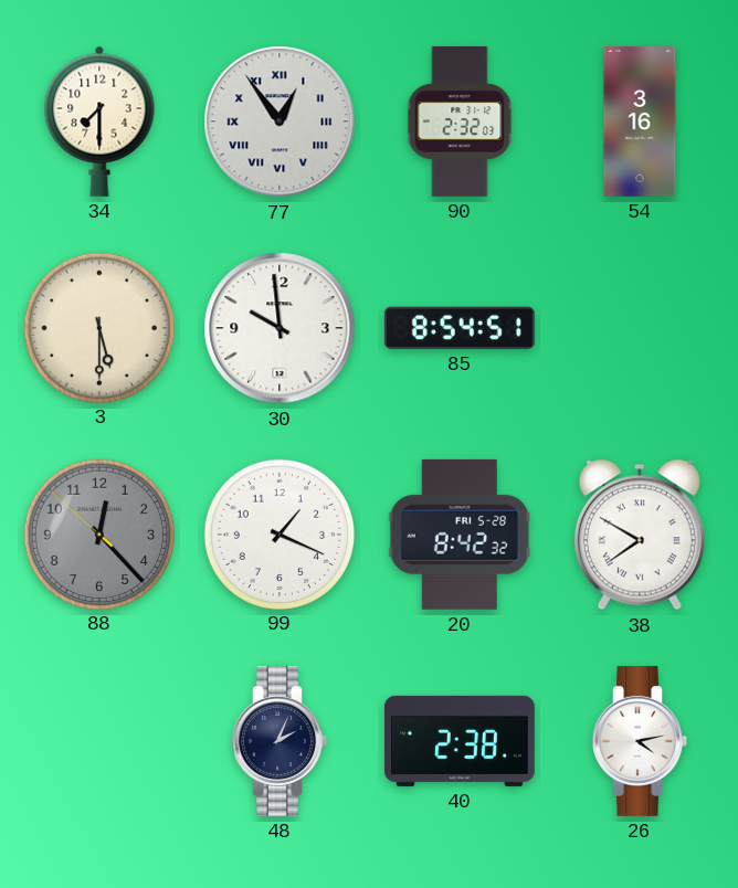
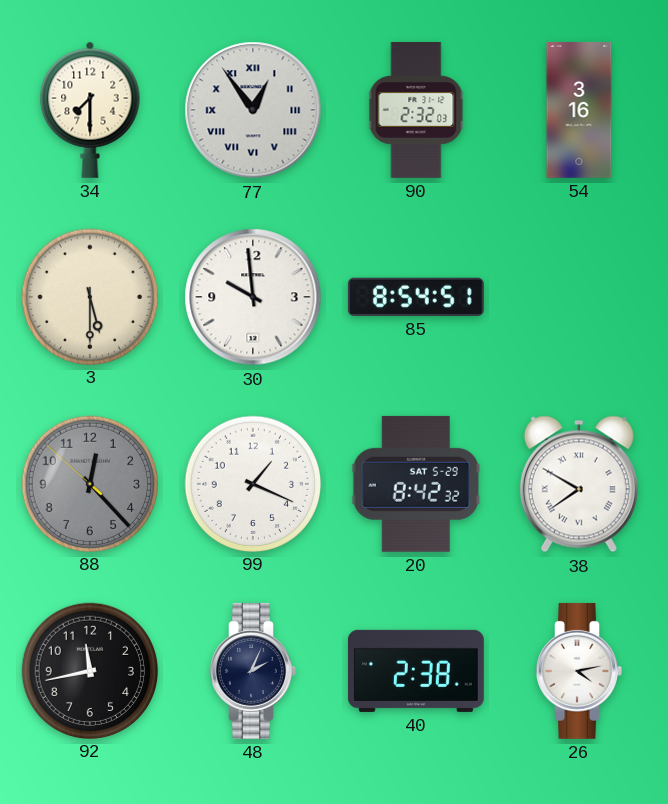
20 date: FRI 5-28 -> SAT 5-29
92: none -> 11:43
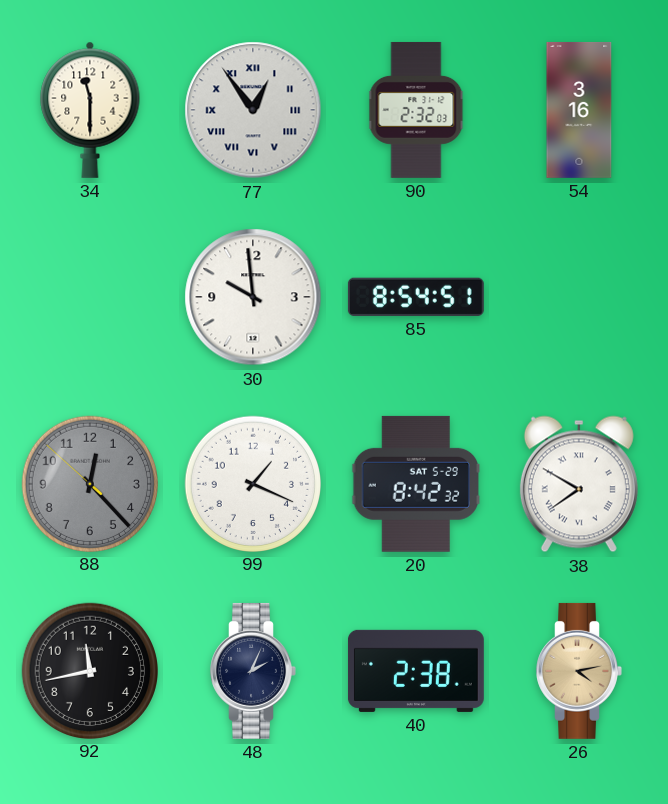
34: 7:30 -> 11:30
3: 5:30 -> none
26 dial: white -> champagne
